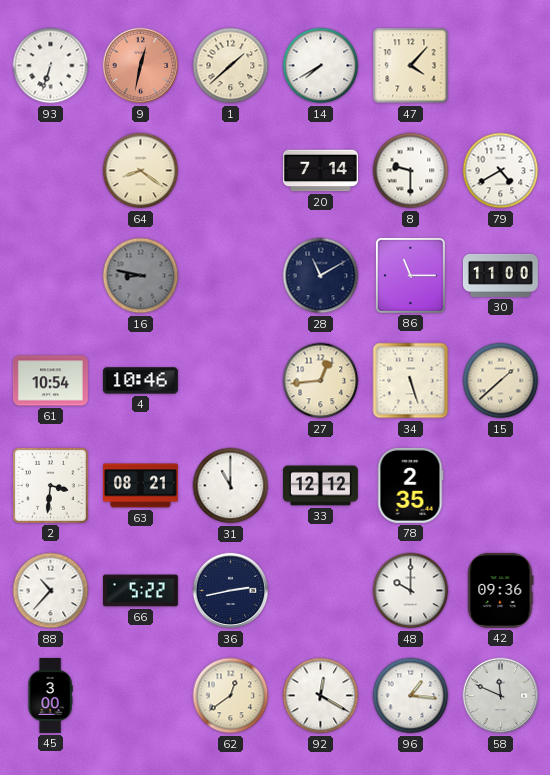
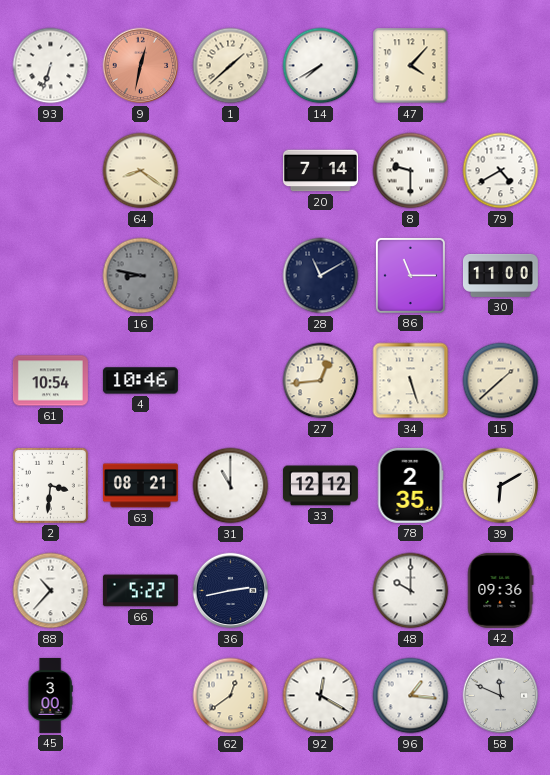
39: none -> 6:10
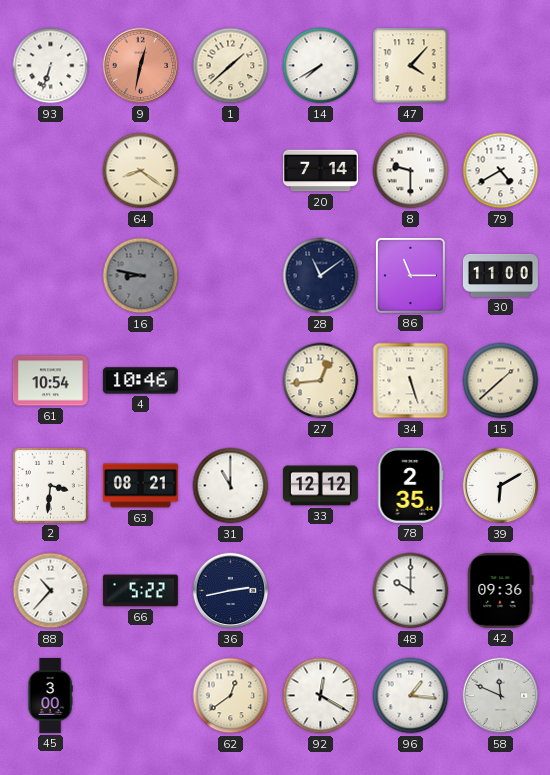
28: 11:10 -> 11:09
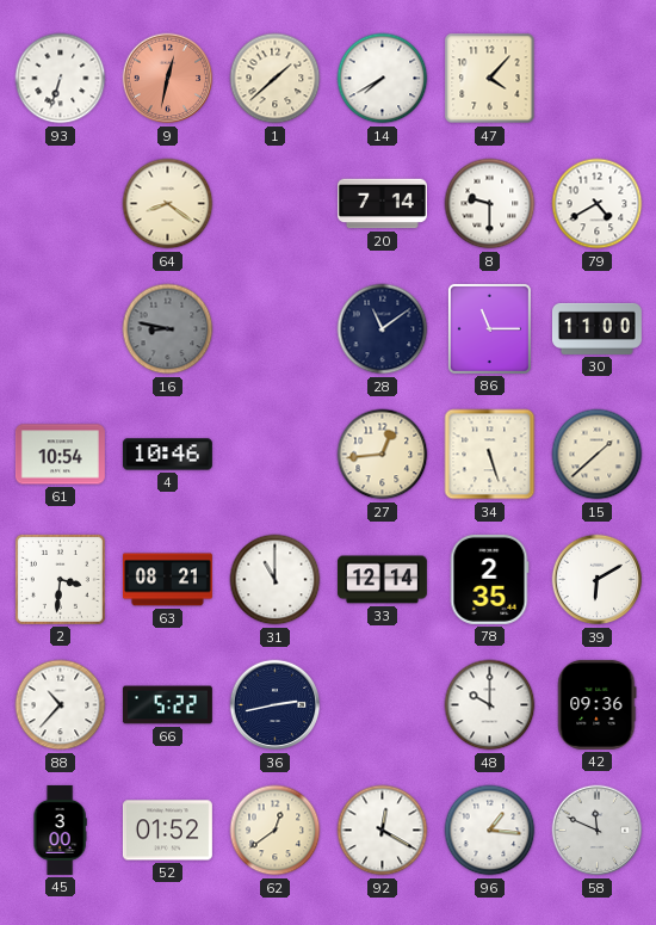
33: 12:12 -> 12:14
52: none -> 01:52
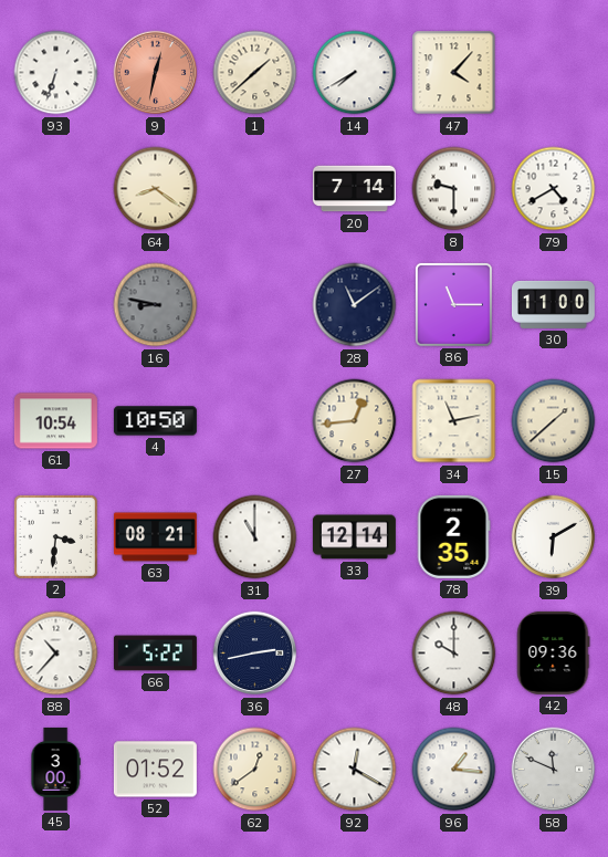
4: 10:46 -> 10:50
34: 5:27 -> 11:13
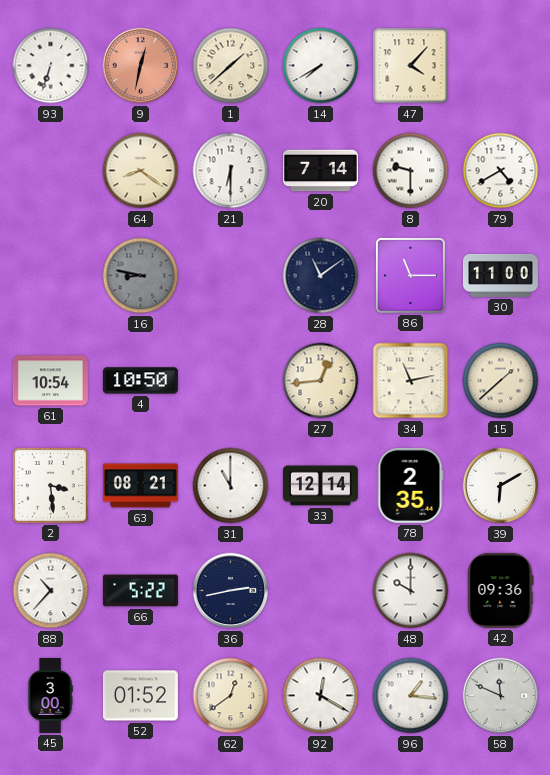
21: none -> 6:30
2: 3:31 -> 3:29
